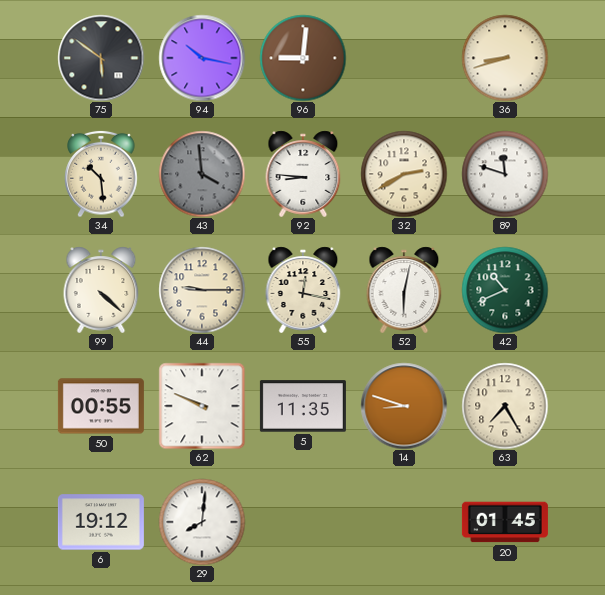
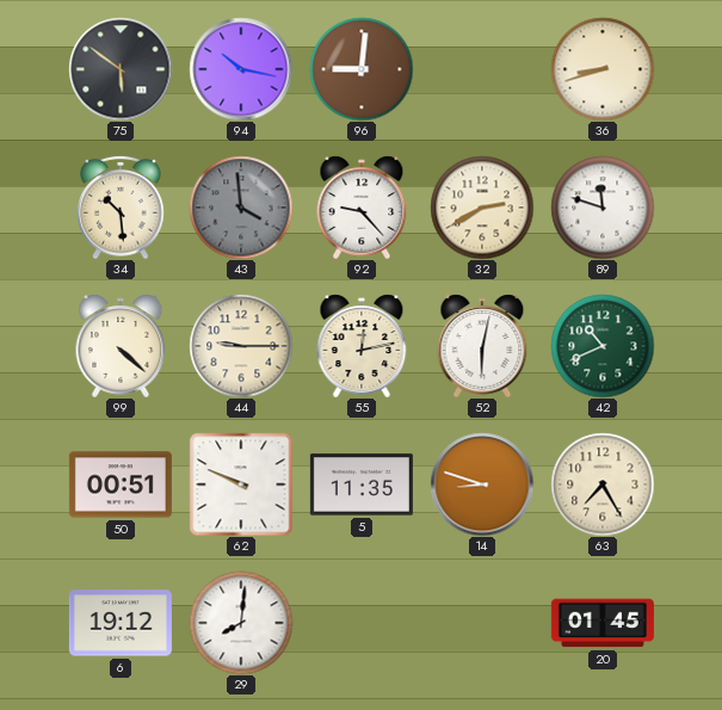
92: 8:46 -> 9:23
55: 12:17 -> 12:13
50: 00:55 -> 00:51
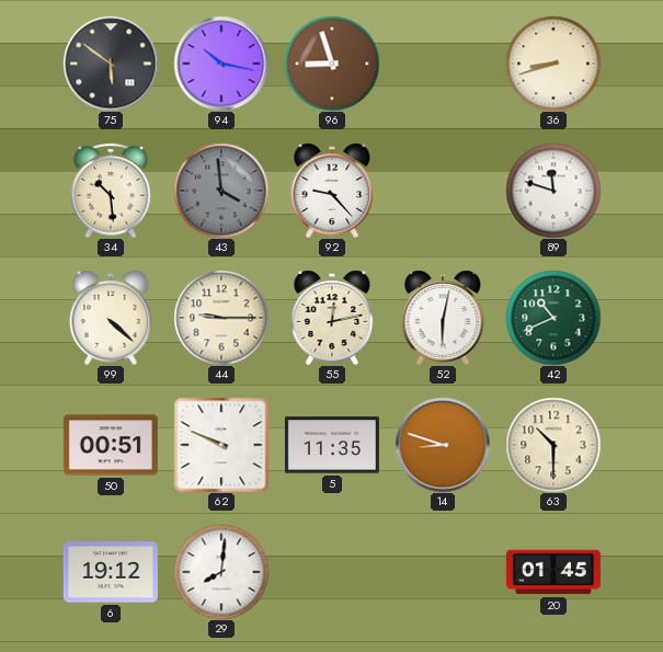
96: 9:01 -> 8:57
32: 2:40 -> none
63: 7:25 -> 10:30
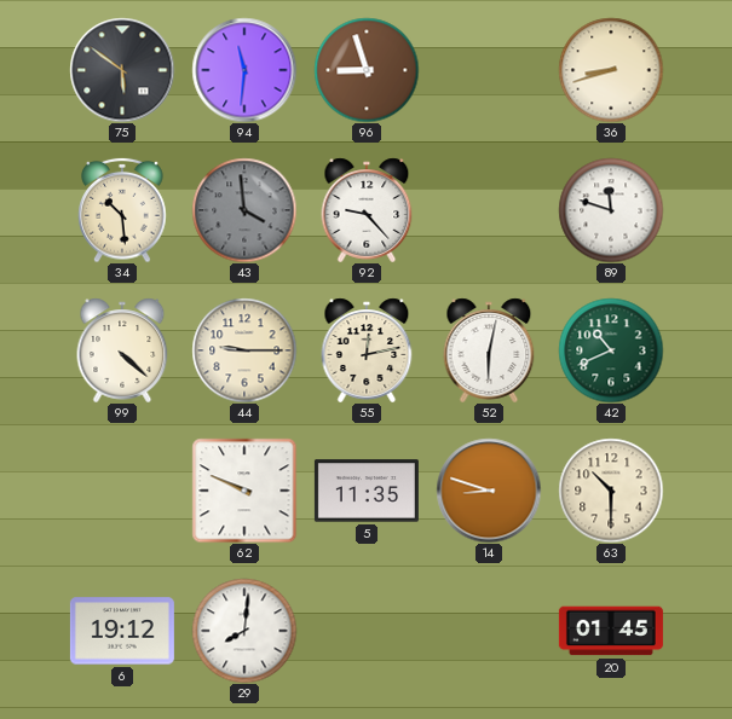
94: 10:17 -> 11:31
50: 00:51 -> none
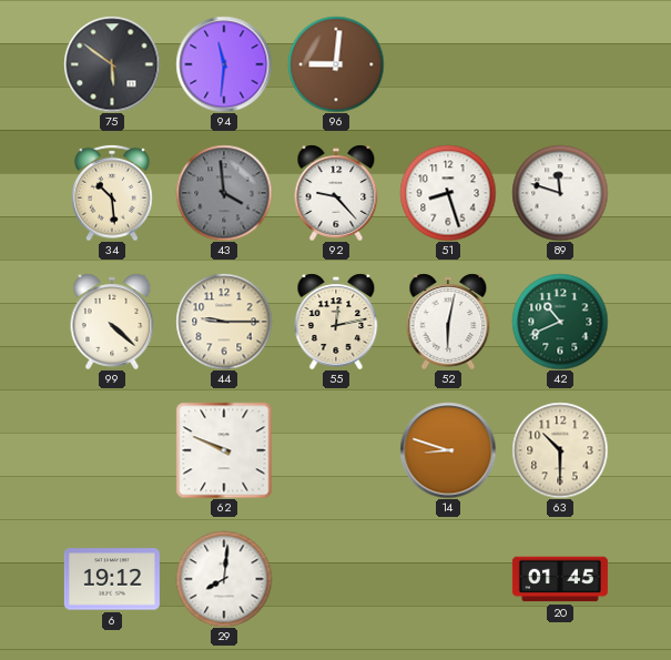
96: 8:57 -> 9:01
36: 8:42 -> none
51: none -> 8:27
5: 11:35 -> none
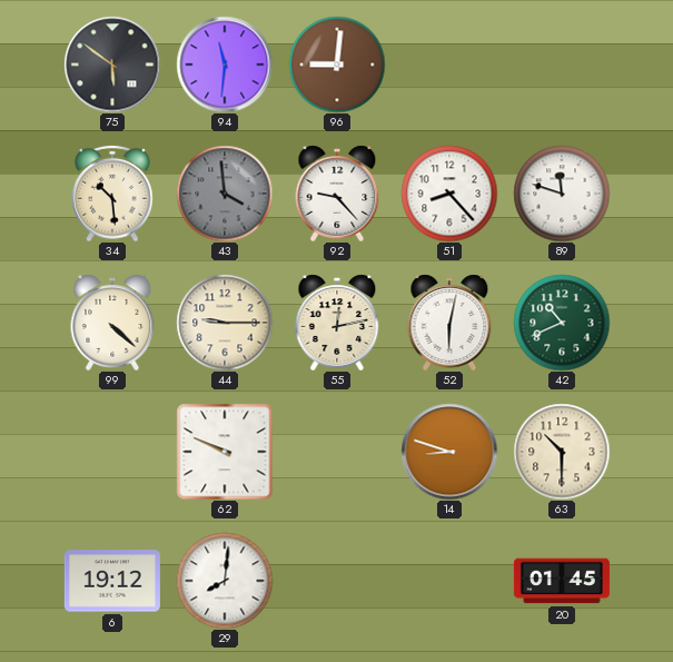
51: 8:27 -> 8:23
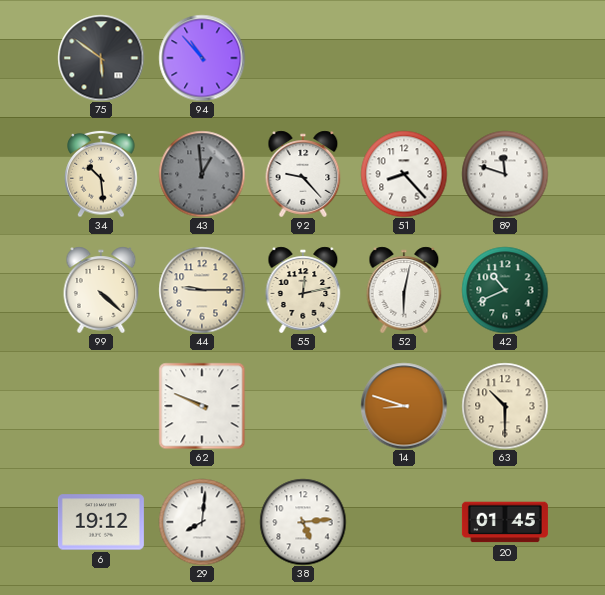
94: 11:31 -> 10:53
96: 9:01 -> none
43: 3:59 -> 12:59
38: none -> 5:14
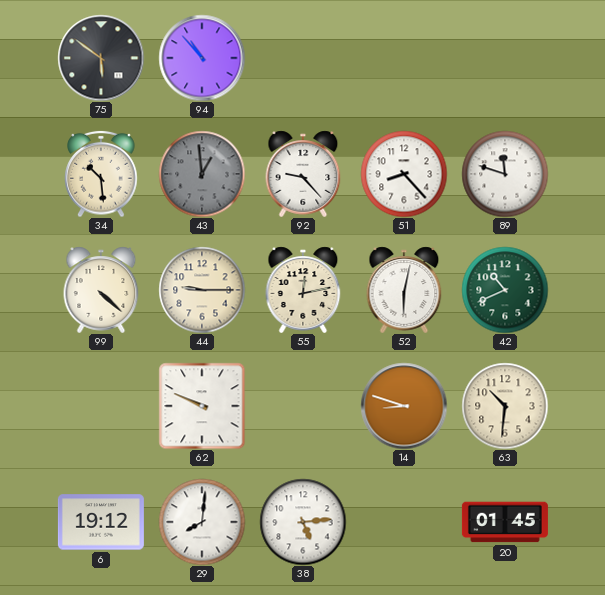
63: 10:30 -> 10:31
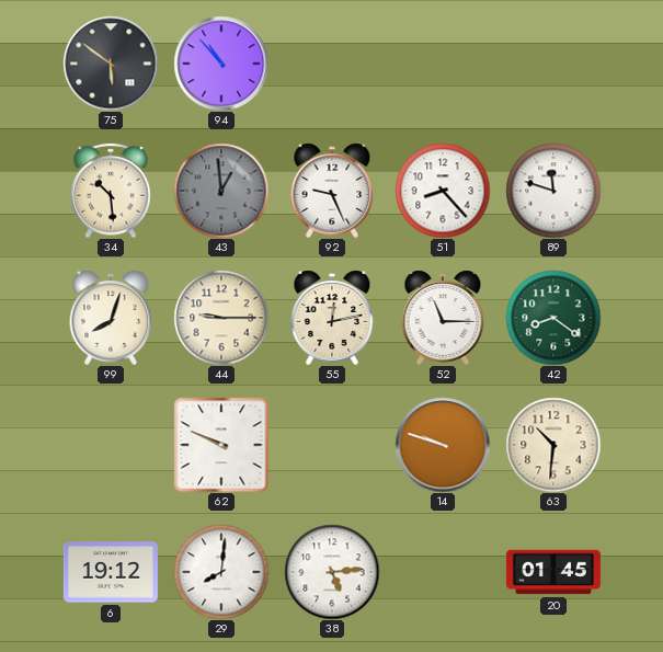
92: 9:23 -> 9:26
99: 4:22 -> 8:03
52: 6:02 -> 11:15
42: 10:41 -> 8:21
14: 8:48 -> 9:48
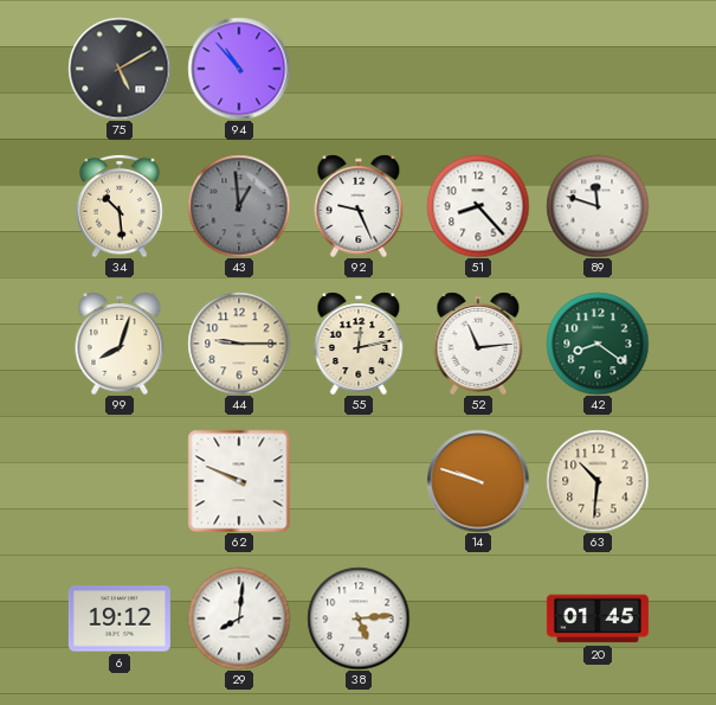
75: 5:51 -> 5:10
52: 11:15 -> 11:14
